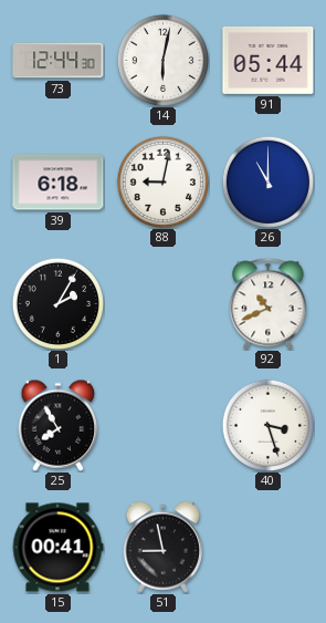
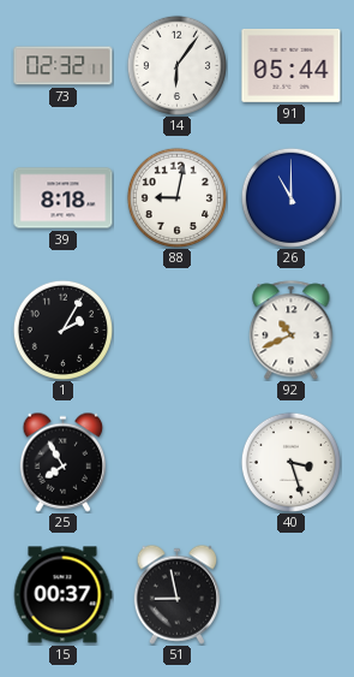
73: 12:44 -> 02:32
14: 6:02 -> 6:06
39: 6:18 -> 8:18
15: 00:41 -> 00:37
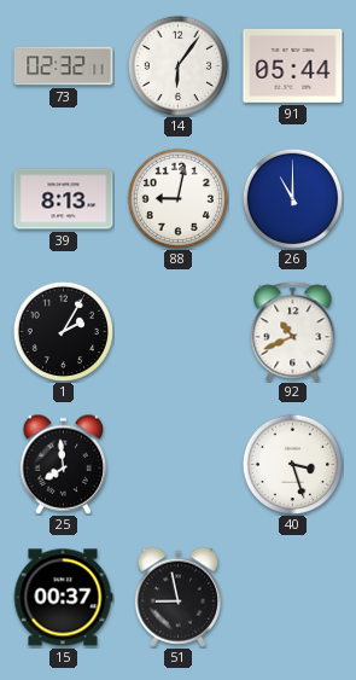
39: 8:18 -> 8:13
25: 7:55 -> 7:59
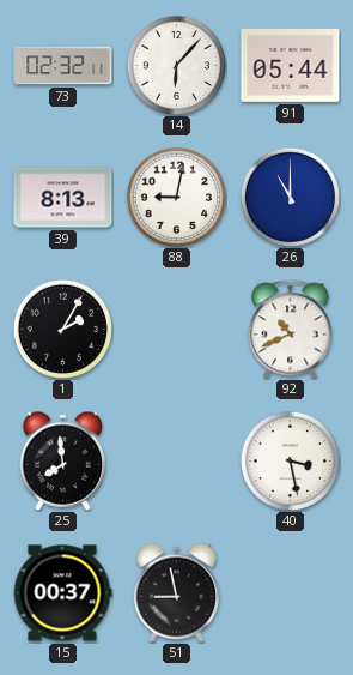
14: 6:06 -> 6:07
40: 3:27 -> 3:28
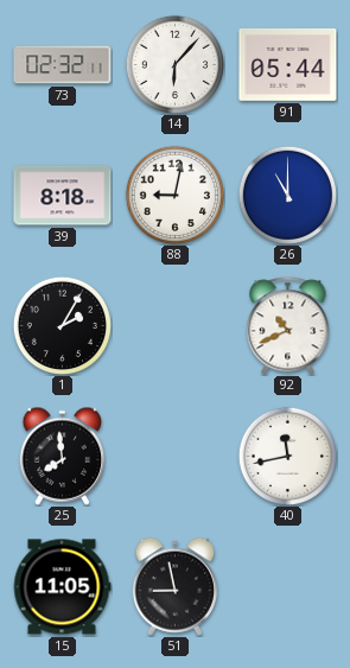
39: 8:13 -> 8:18
40: 3:28 -> 11:43
15: 00:37 -> 11:05
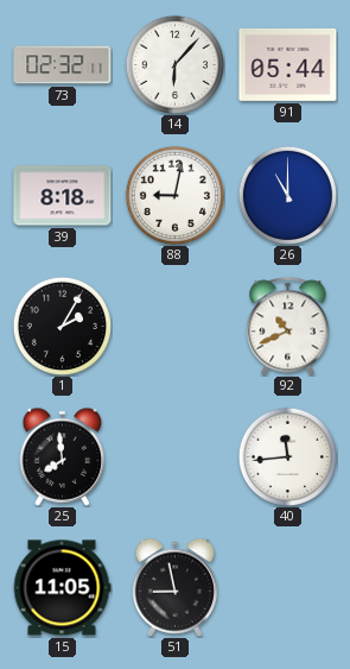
40: 11:43 -> 11:44
